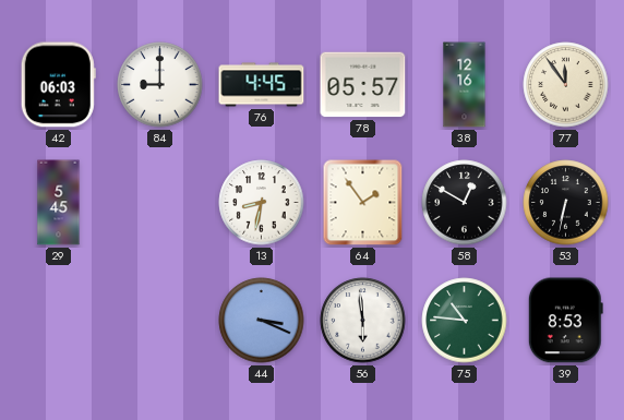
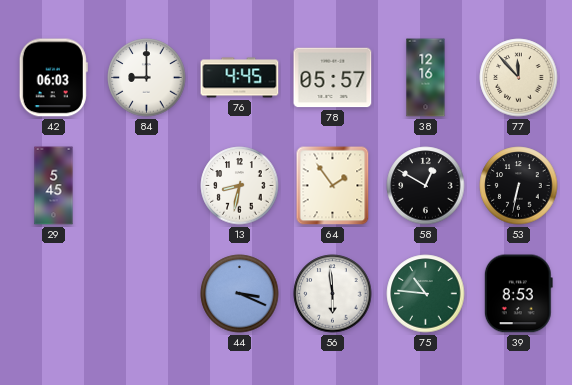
77: 11:54 -> 11:53
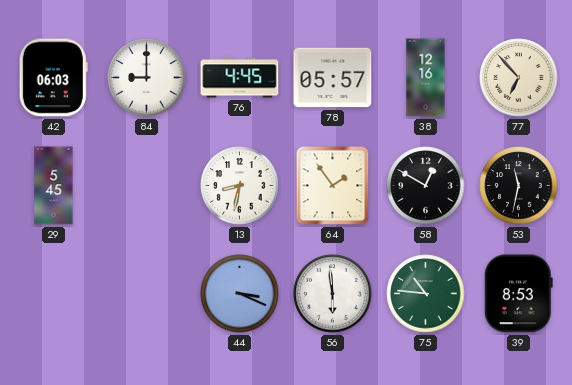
77: 11:53 -> 6:53
53: 6:32 -> 11:32
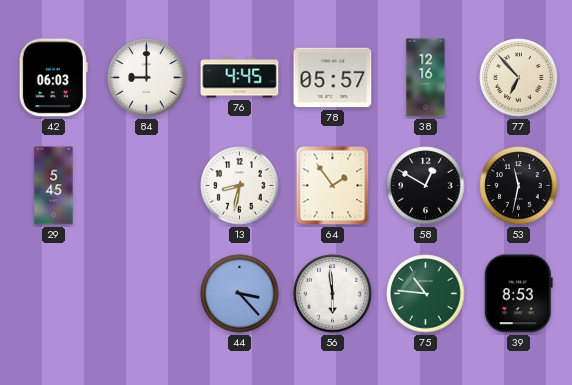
44: 3:19 -> 3:23
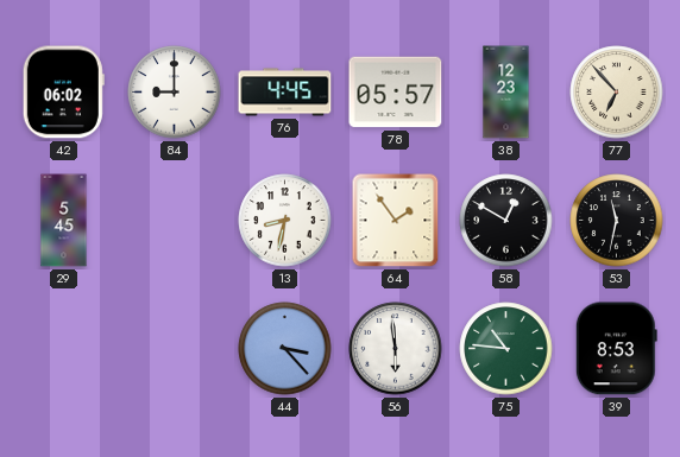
42: 06:03 -> 06:02
38: 12:16 -> 12:23
